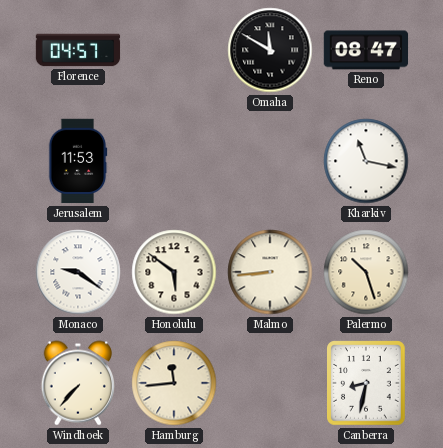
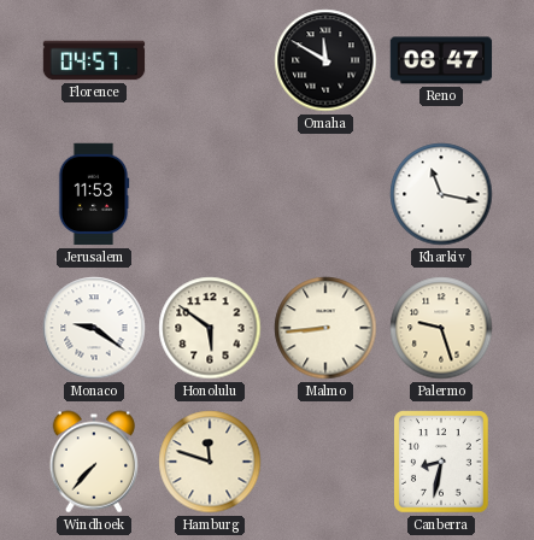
Palermo: 10:27 -> 9:27
Hamburg: 11:44 -> 11:48
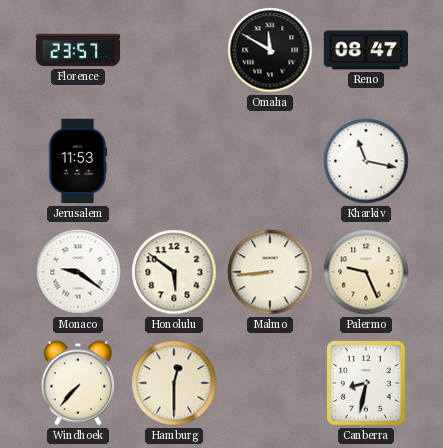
Florence: 04:57 -> 23:57
Palermo: 9:27 -> 9:26
Hamburg: 11:48 -> 12:30
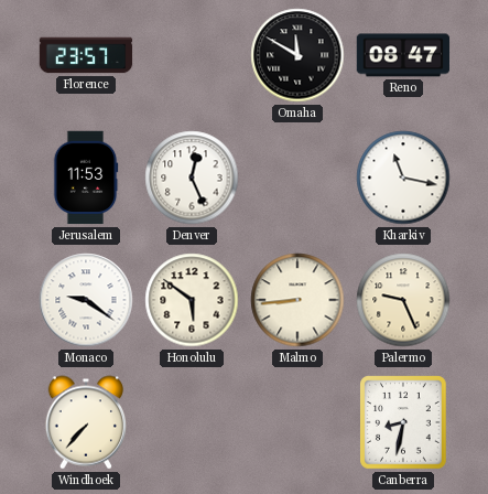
Denver: none -> 12:26
Hamburg: 12:30 -> none
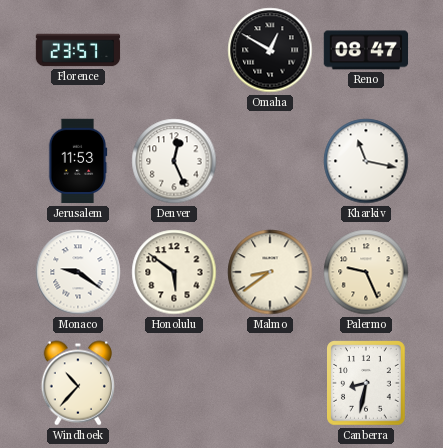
Omaha: 11:50 -> 12:50
Malmo: 8:44 -> 8:39
Windhoek: 7:37 -> 10:37
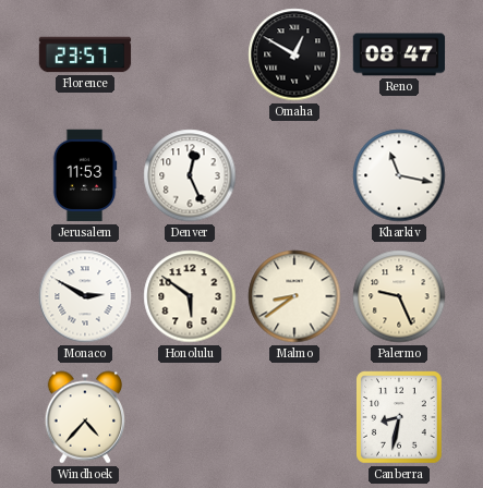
Monaco: 9:21 -> 2:50
Windhoek: 10:37 -> 4:37
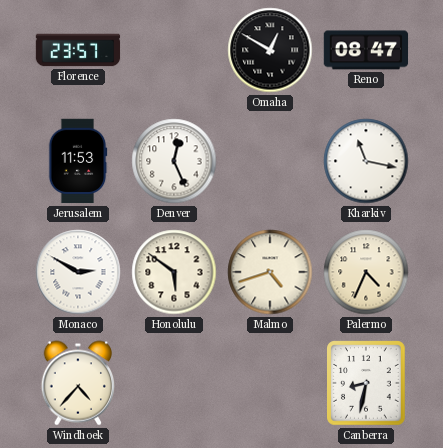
Malmo: 8:39 -> 4:42
Palermo: 9:26 -> 4:34
